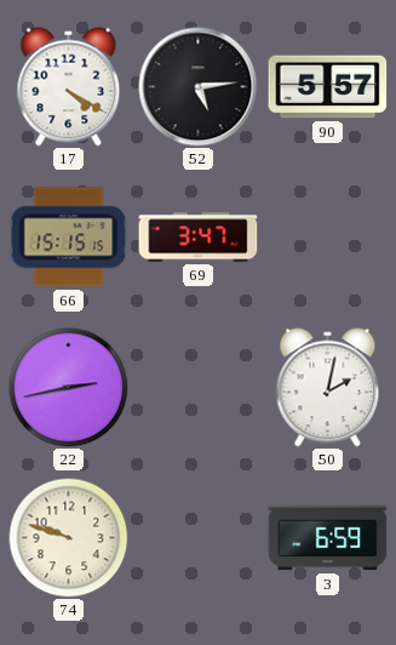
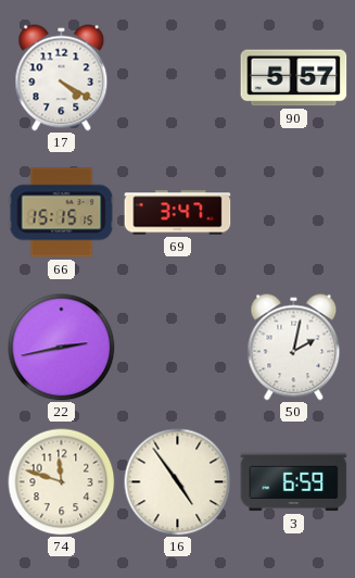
52: 5:14 -> none
74: 9:48 -> 11:48
16: none -> 4:54
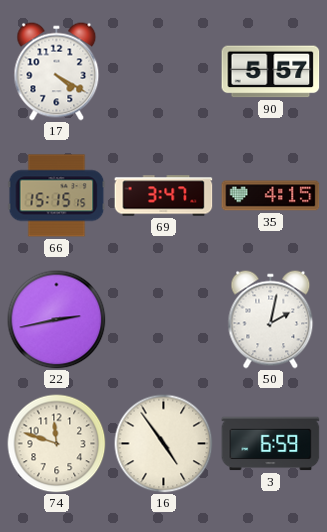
35: none -> 4:15
